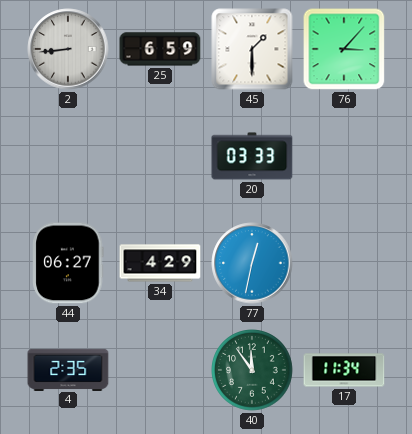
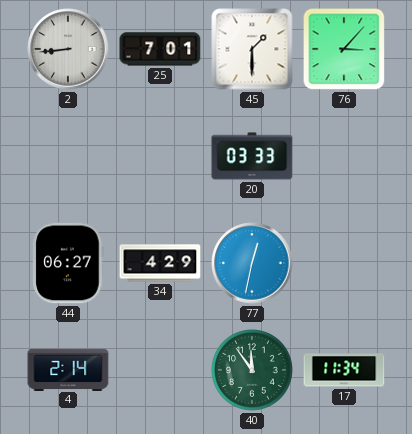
25: 6:59 -> 7:01
4: 2:35 -> 2:14
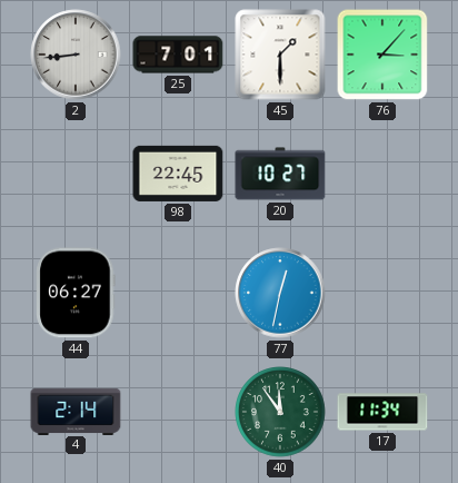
98: none -> 22:45
20: 03:33 -> 10:27
34: 4:29 -> none
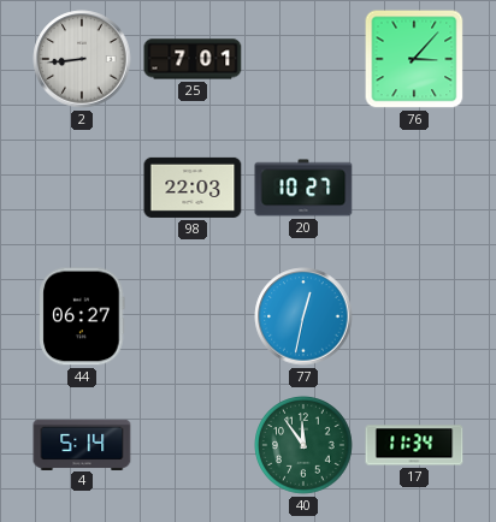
45: 1:30 -> none
98: 22:45 -> 22:03
4: 2:14 -> 5:14
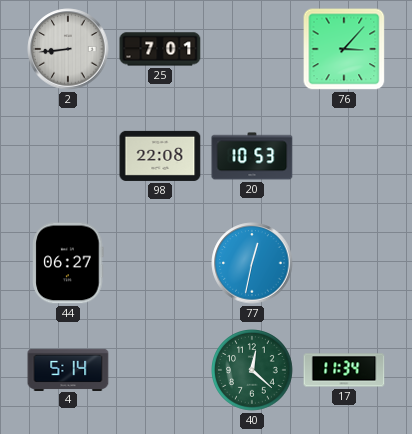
98: 22:03 -> 22:08
20: 10:27 -> 10:53
40: 11:54 -> 12:22
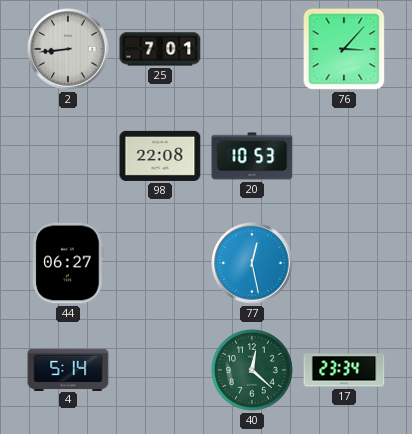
77: 12:32 -> 12:28
17: 11:34 -> 23:34
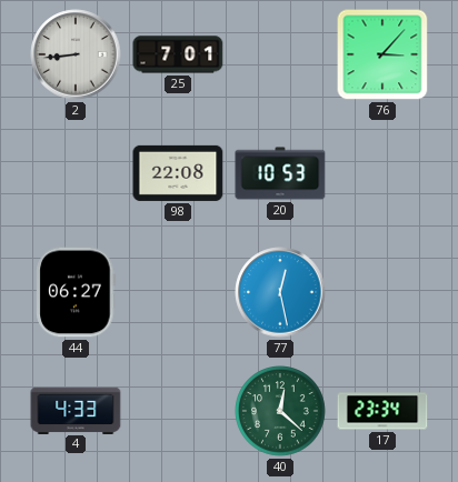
4: 5:14 -> 4:33
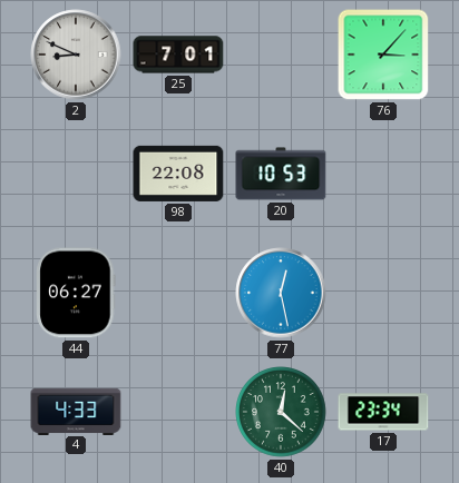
2: 8:44 -> 8:49
